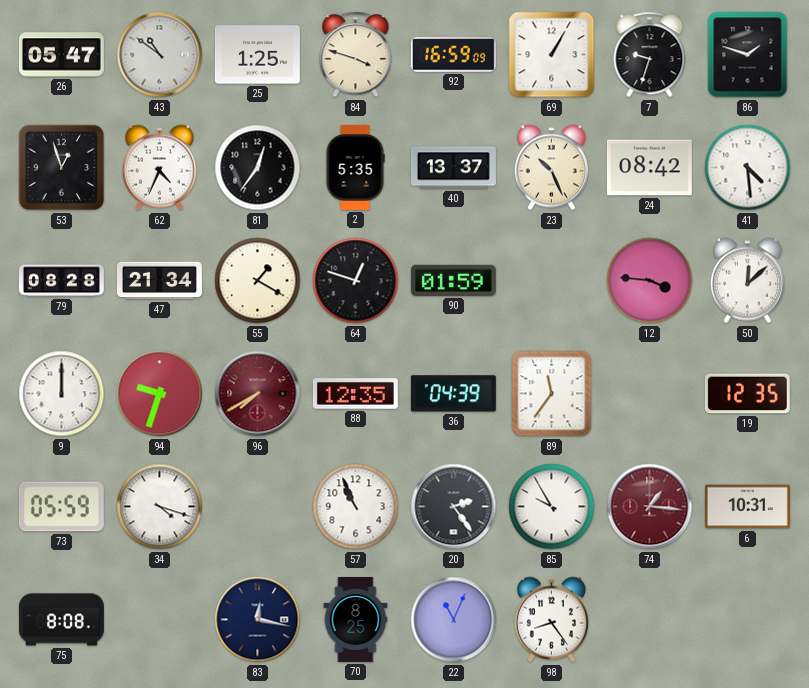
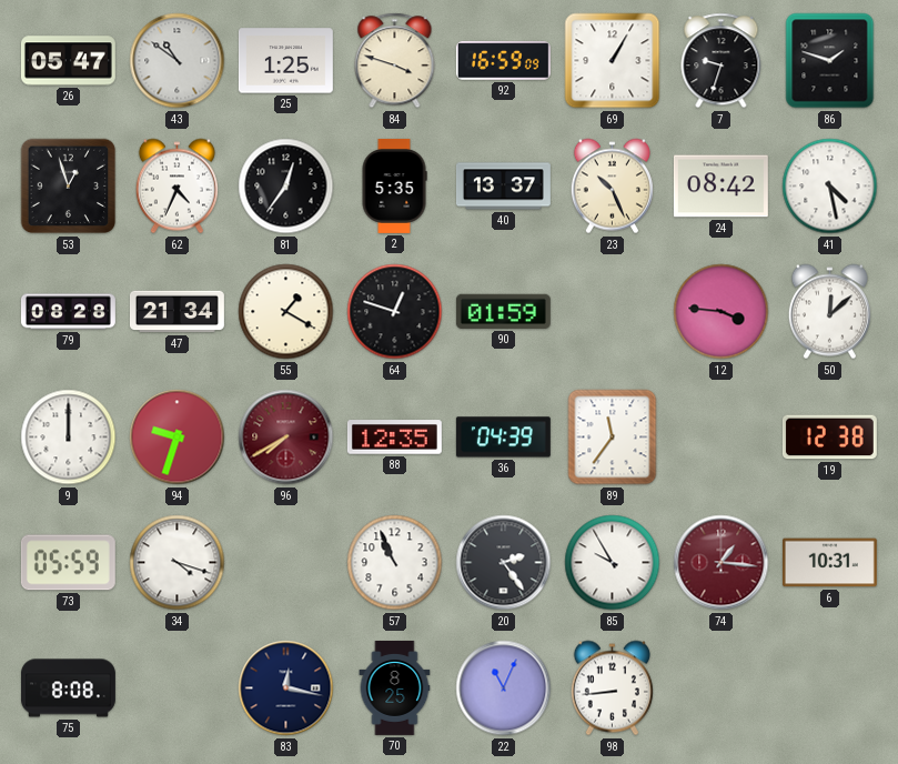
41: 4:29 -> 4:28
19: 12:35 -> 12:38
98: 8:24 -> 8:44
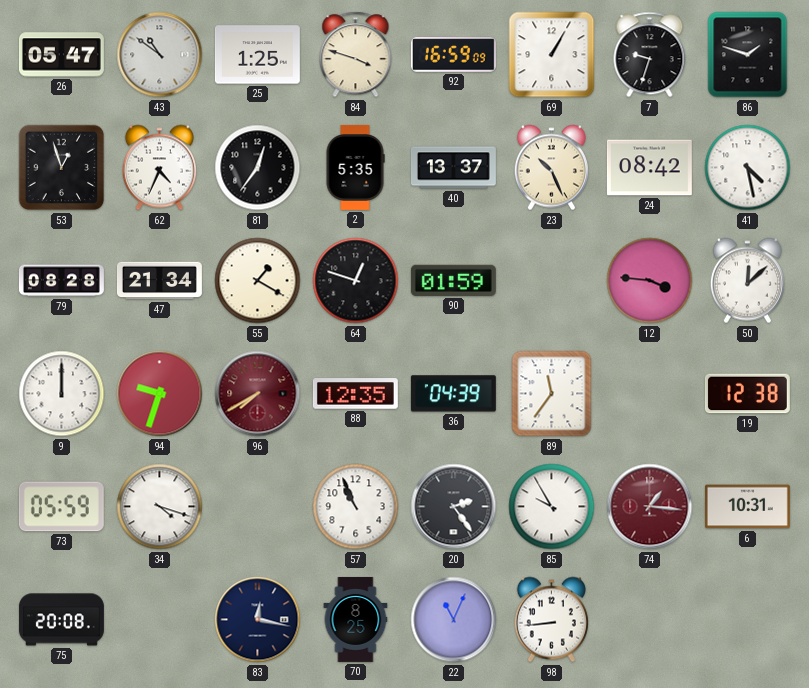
75: 8:08 -> 20:08
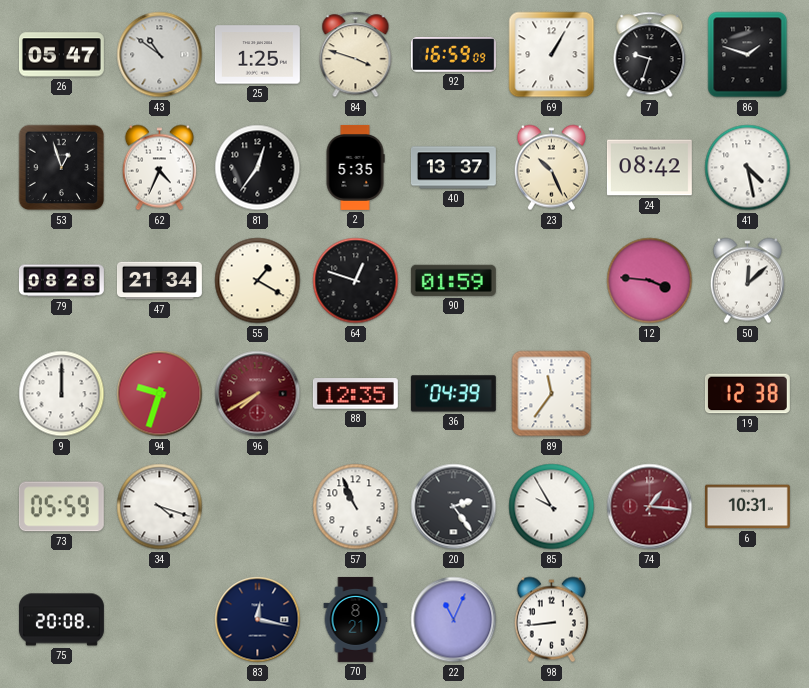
70: 8:25 -> 8:21
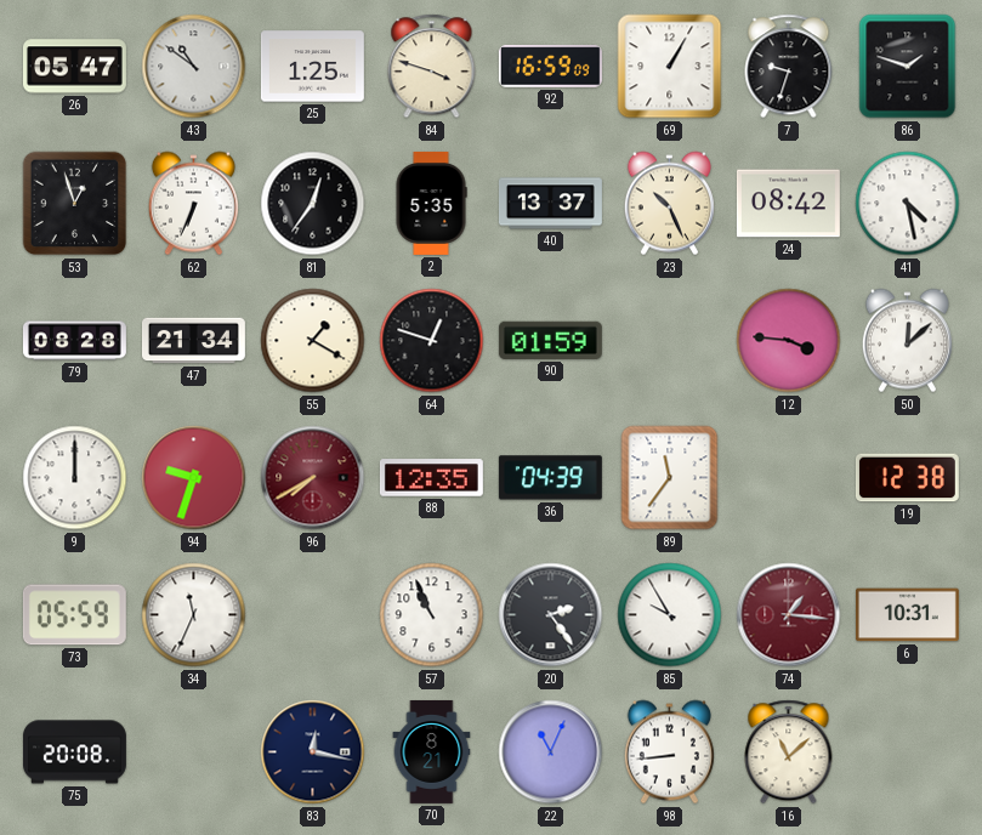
62: 4:34 -> 6:34
34: 4:18 -> 11:34
16: none -> 11:08
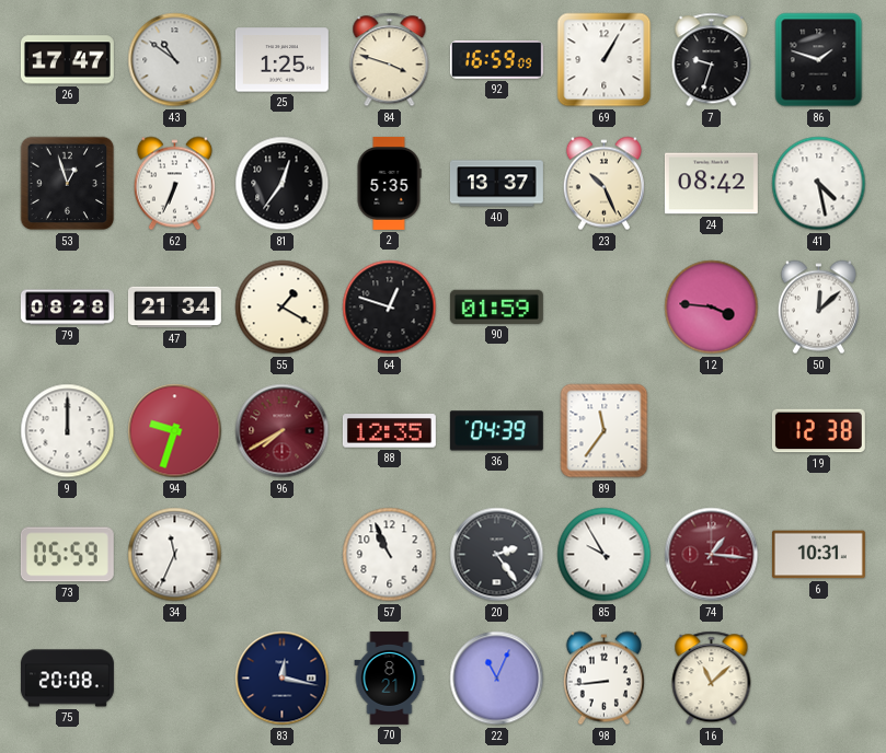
26: 05:47 -> 17:47
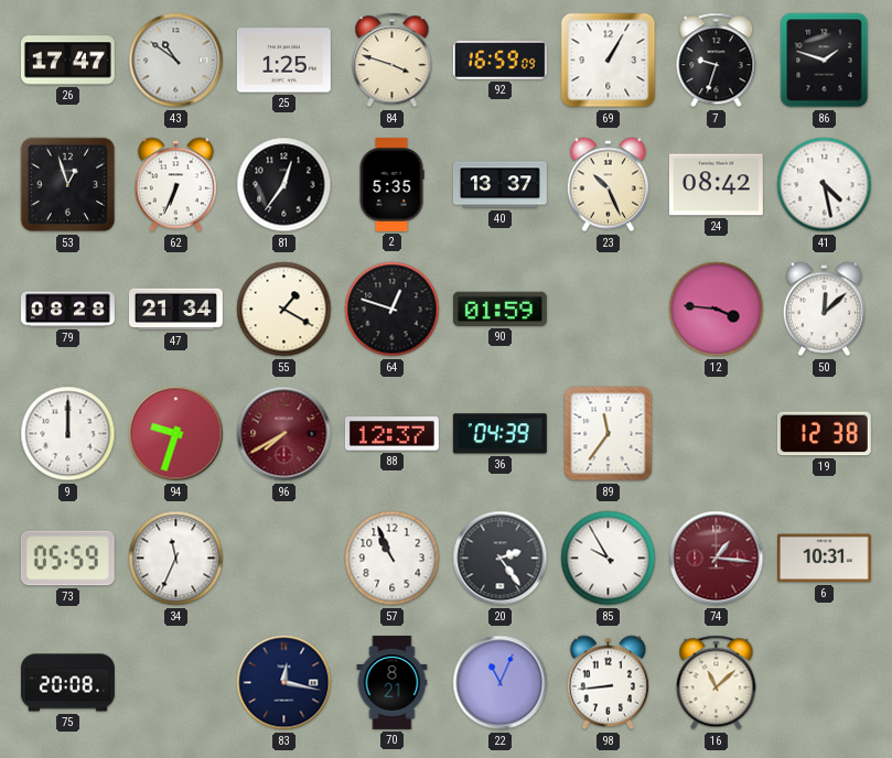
88: 12:35 -> 12:37
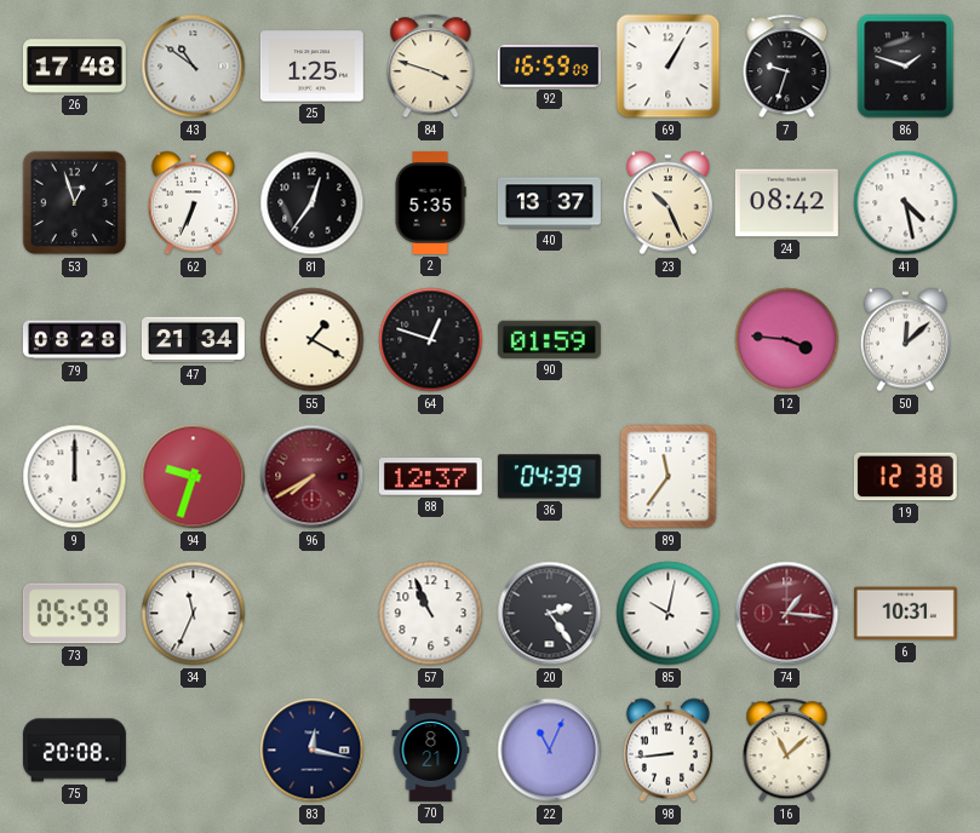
26: 17:47 -> 17:48
85: 9:55 -> 10:02
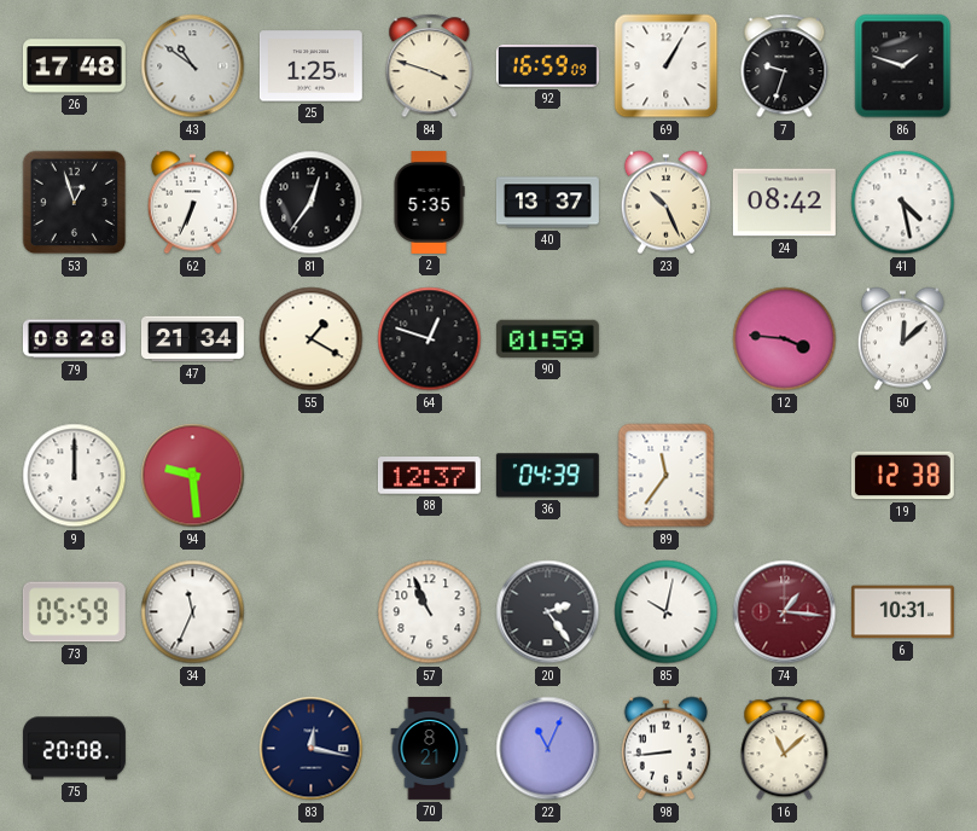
94: 9:33 -> 9:29
96: 7:40 -> none
